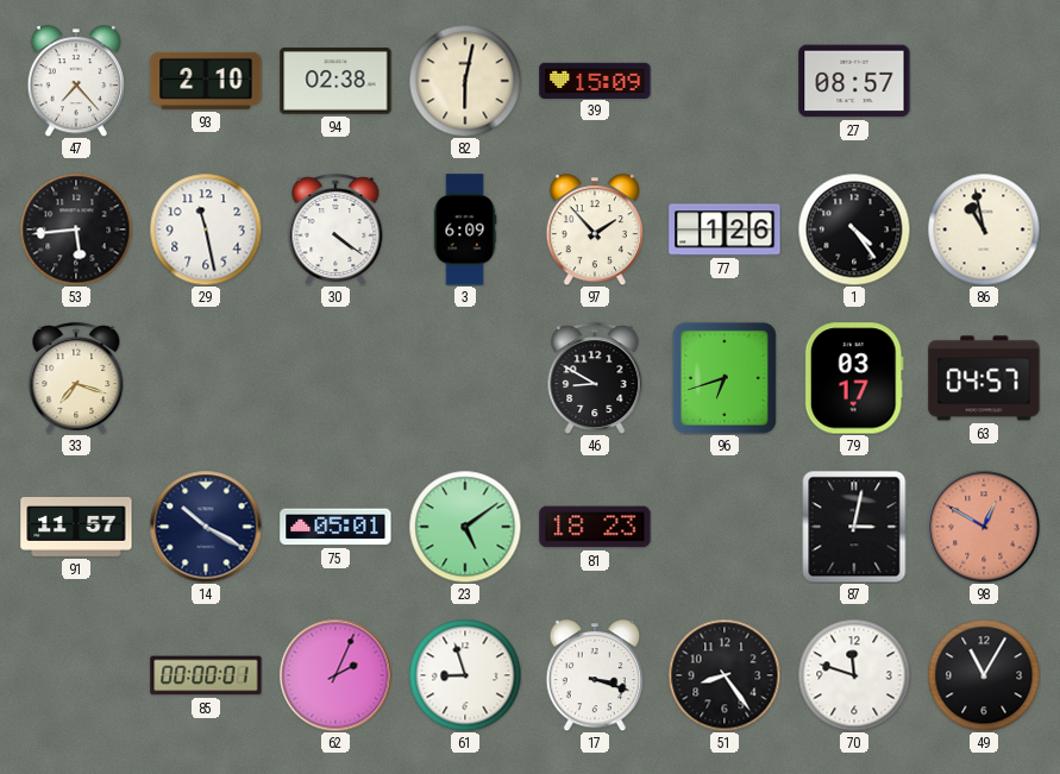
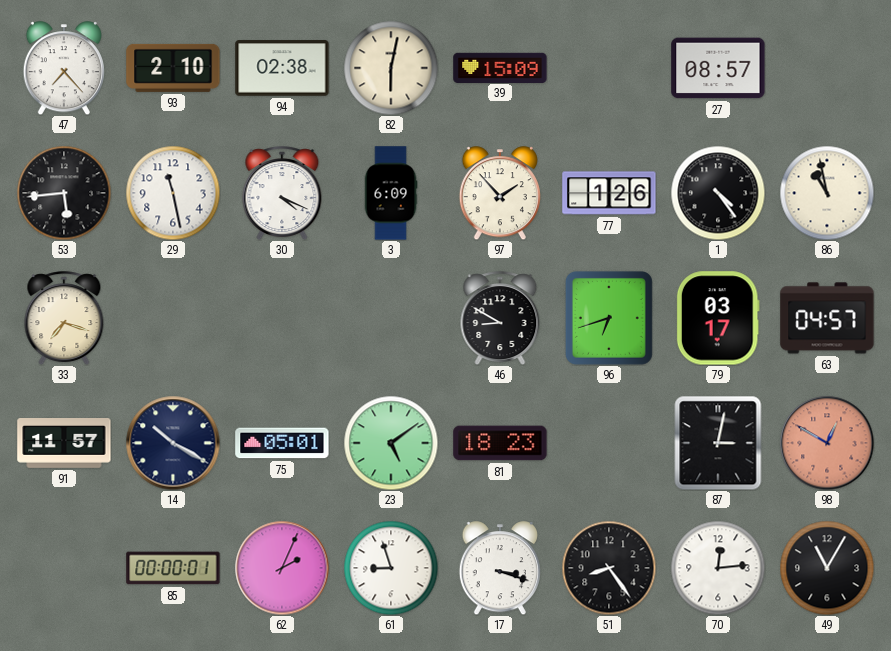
30: 4:21 -> 4:19
70: 11:48 -> 12:14
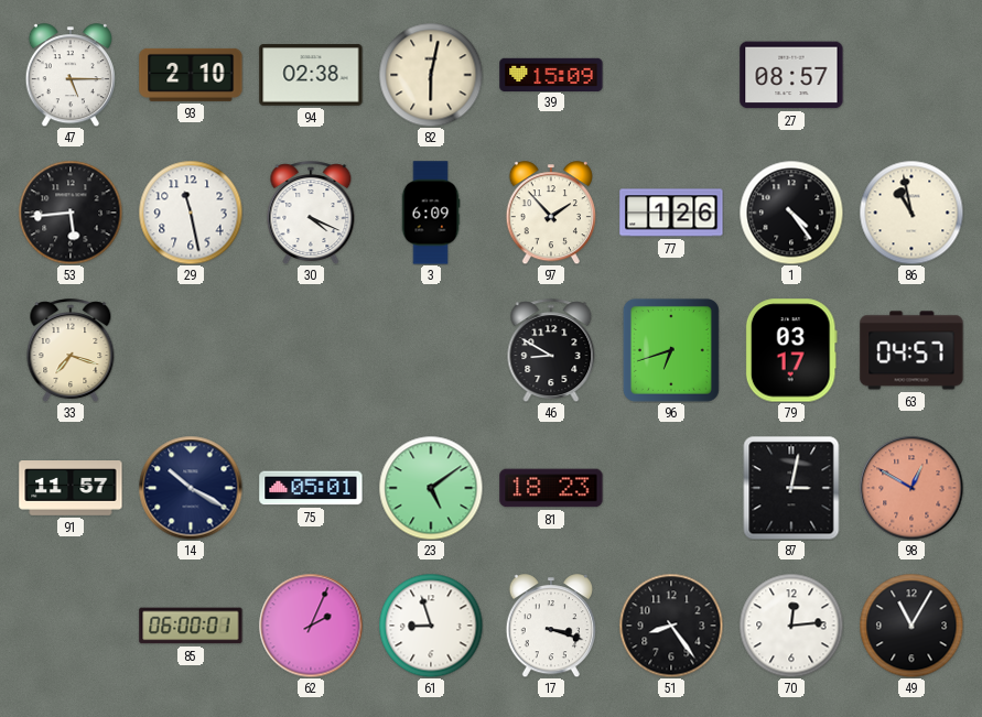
47: 7:23 -> 5:15
85: 00:00 -> 06:00
